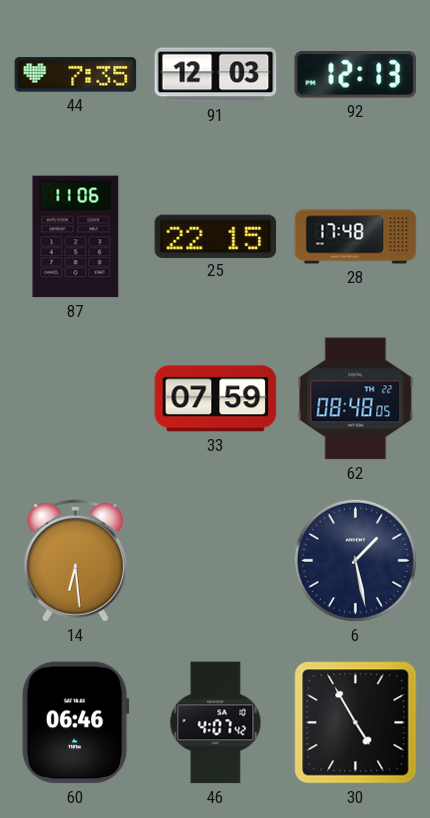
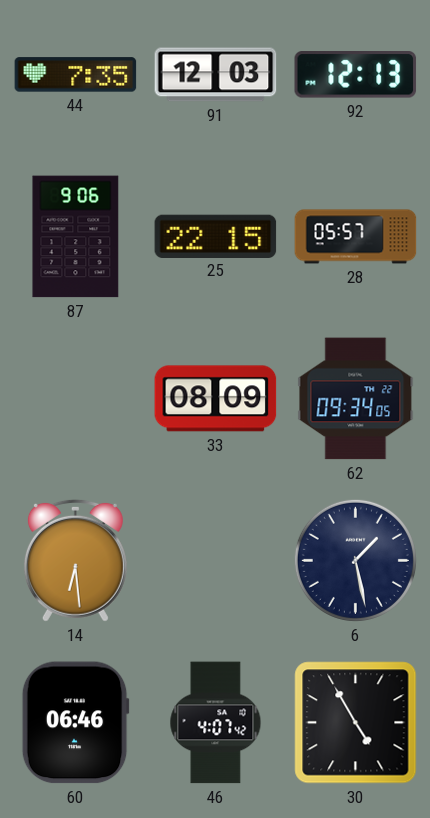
87: 11:06 -> 9:06
28: 17:48 -> 05:57
33: 07:59 -> 08:09
62: 08:48 -> 09:34
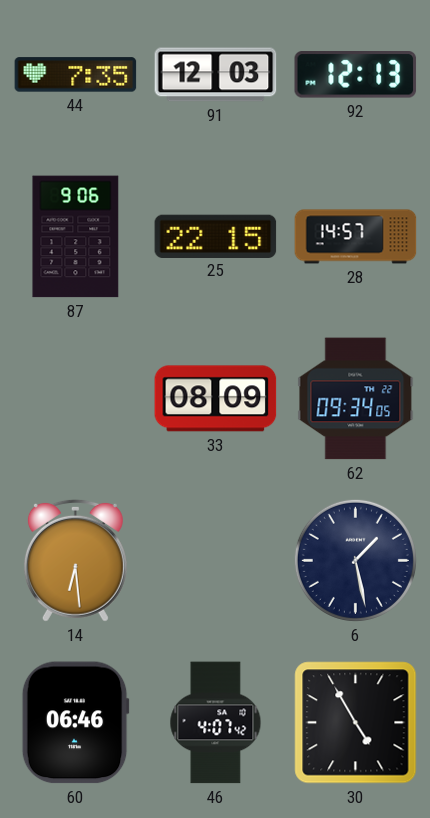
28: 05:57 -> 14:57
